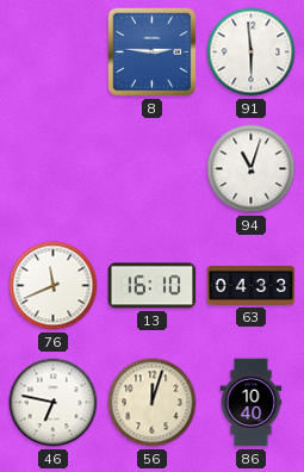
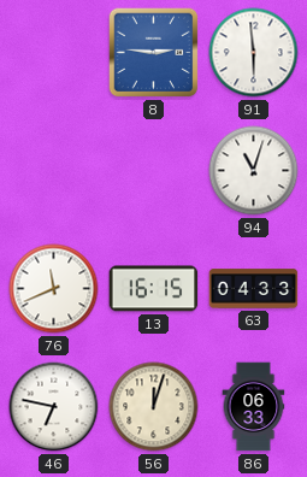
13: 16:10 -> 16:15
86: 10:40 -> 06:33
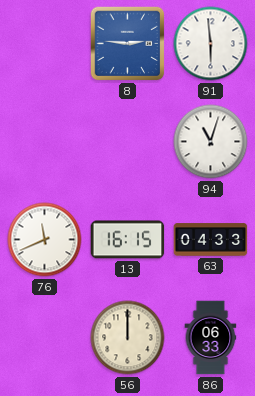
46: 6:47 -> none
56: 12:03 -> 12:00
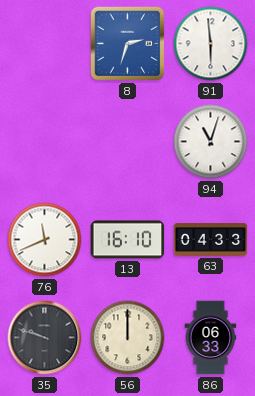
8: 2:46 -> 2:33
13: 16:15 -> 16:10
35: none -> 9:48
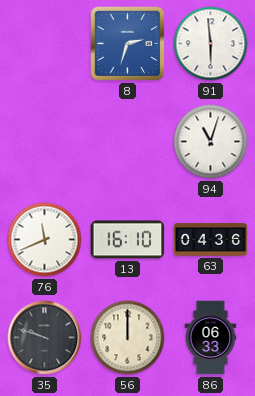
63: 04:33 -> 04:36
